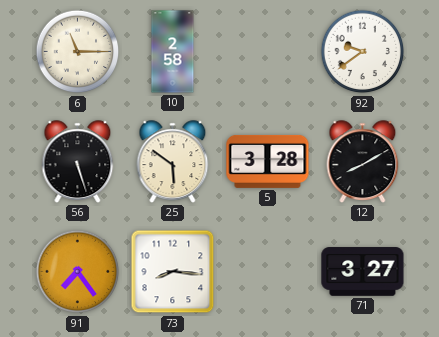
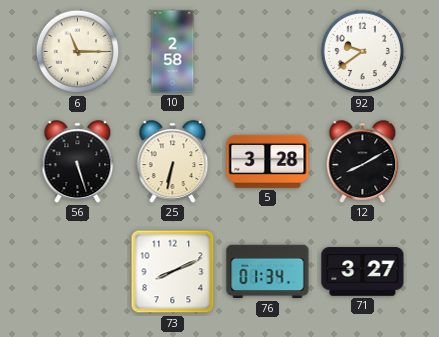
25: 5:51 -> 6:32
91: 7:24 -> none
73: 8:16 -> 8:11
76: none -> 01:34
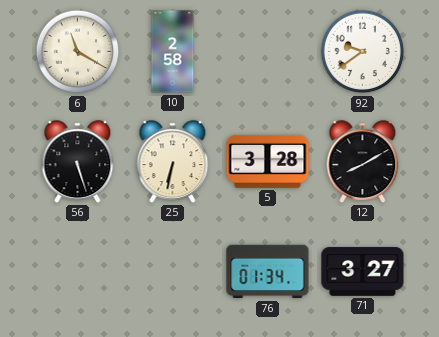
6: 11:15 -> 11:20
73: 8:11 -> none
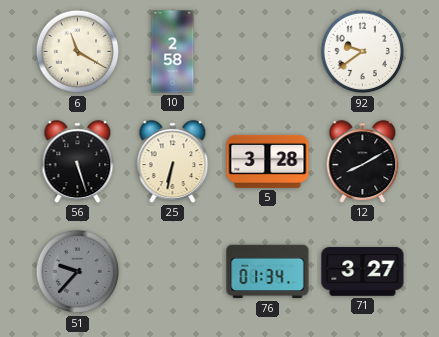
51: none -> 9:37
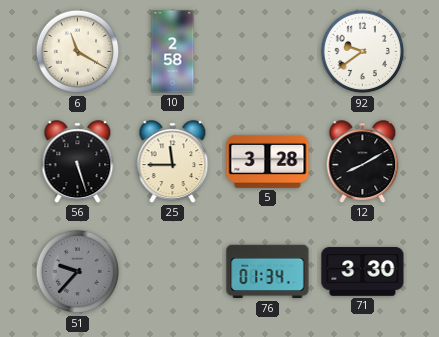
25: 6:32 -> 11:45
71: 3:27 -> 3:30
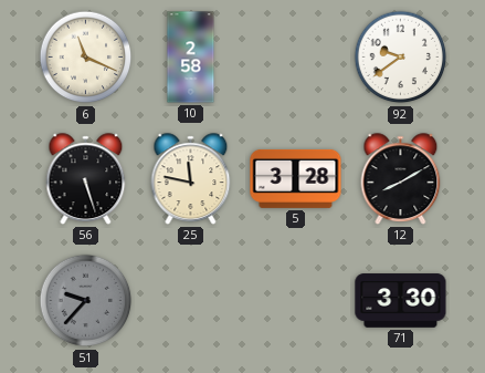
6: 11:20 -> 11:19
25: 11:45 -> 11:47
76: 01:34 -> none
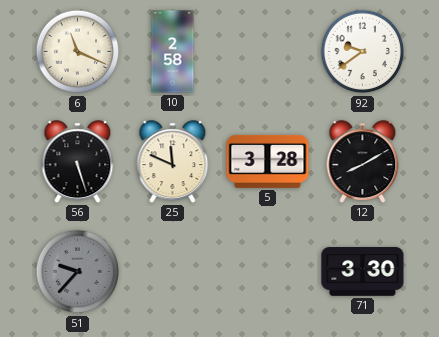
25: 11:47 -> 11:49
